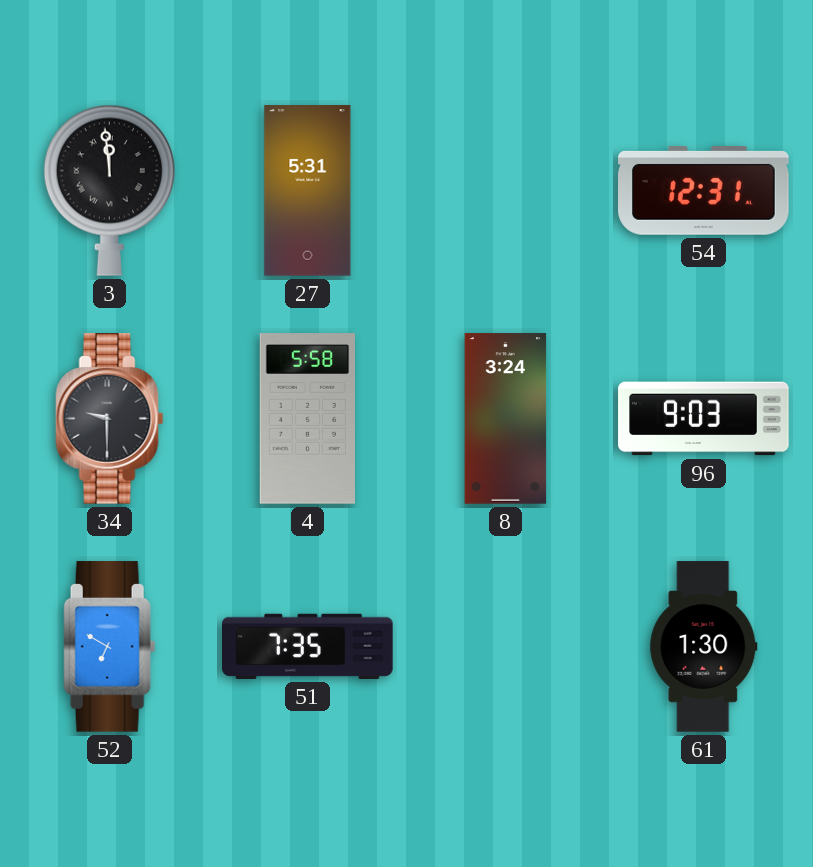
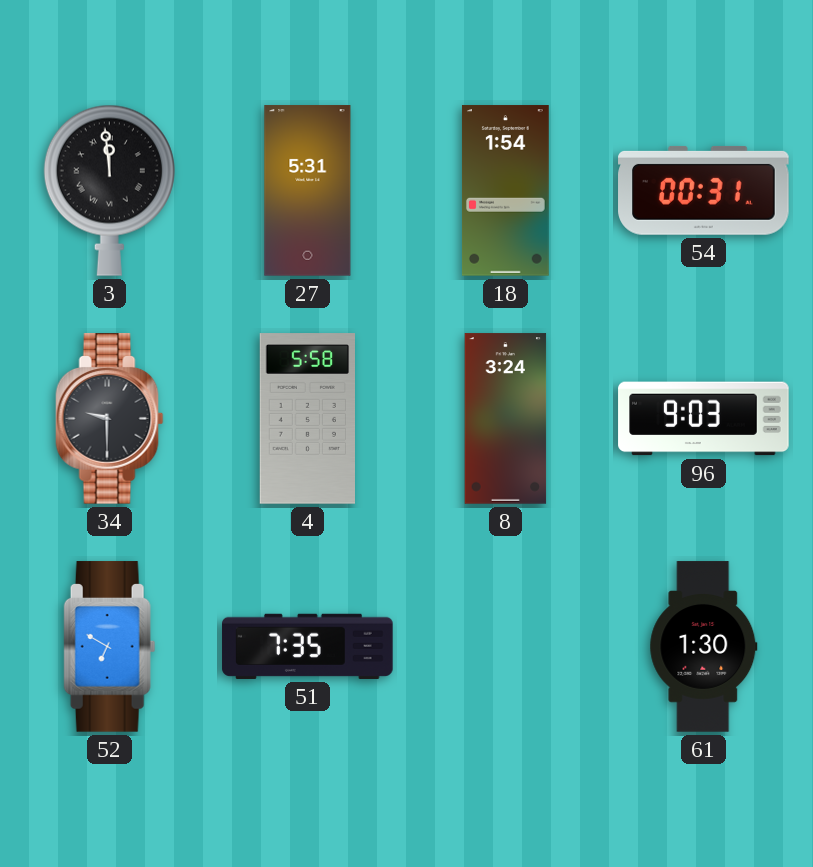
18: none -> 1:54
54: 12:31 -> 00:31
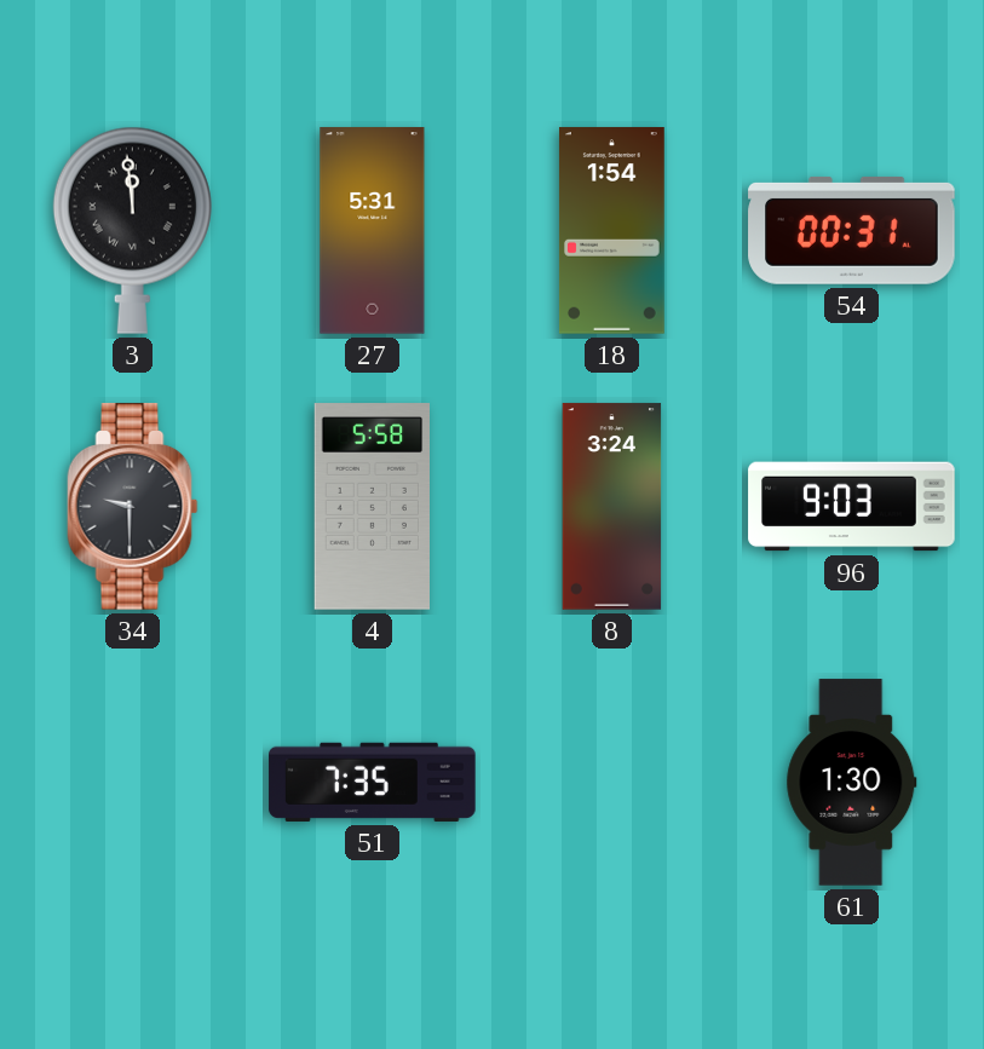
52: 6:50 -> none
